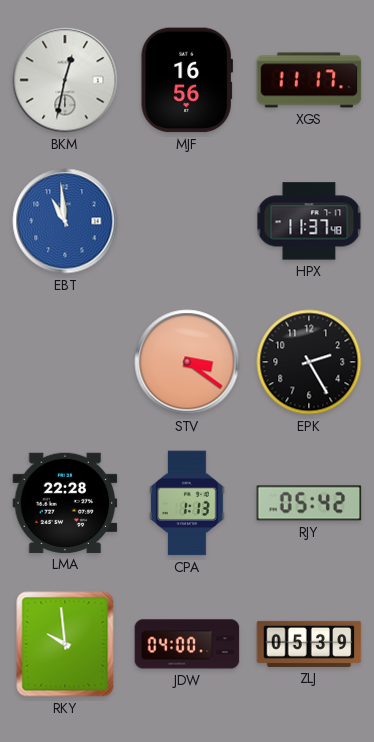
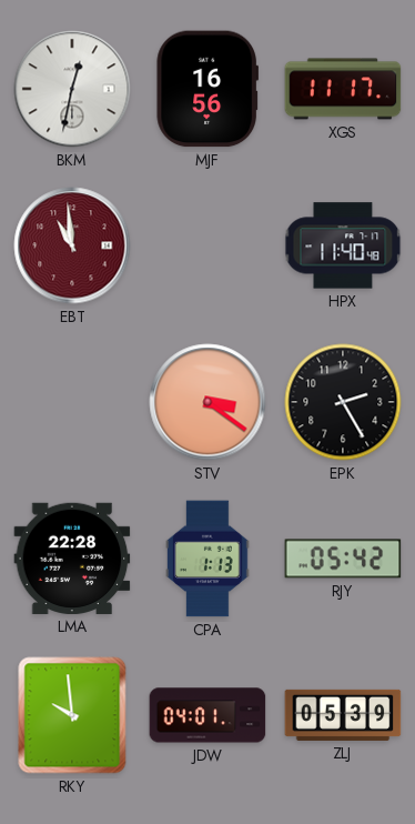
EBT dial: blue -> burgundy
HPX: 11:37 -> 11:40
JDW: 04:00 -> 04:01
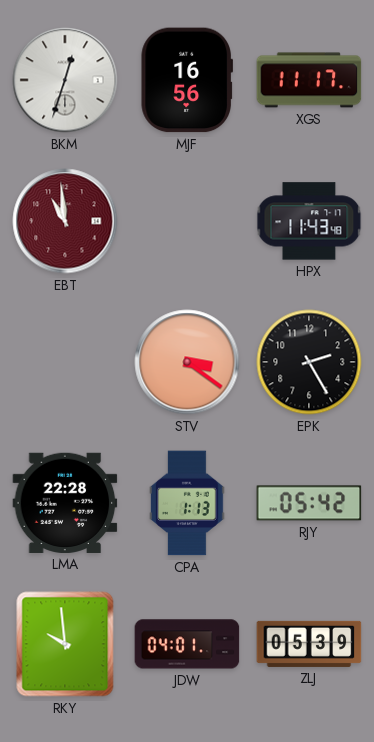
BKM: 12:32 -> 12:33
HPX: 11:40 -> 11:43
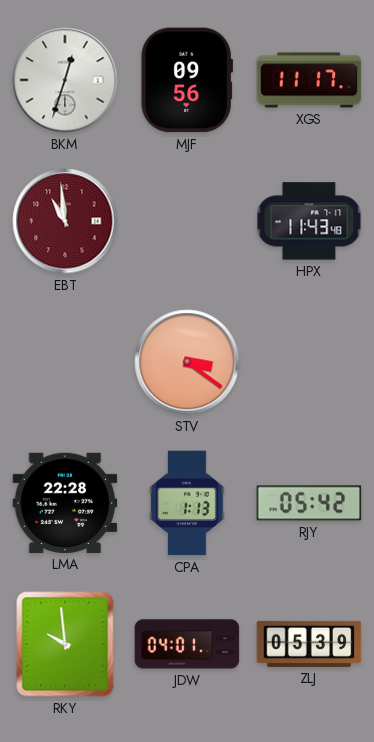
MJF: 16:56 -> 09:56
EPK: 2:25 -> none
